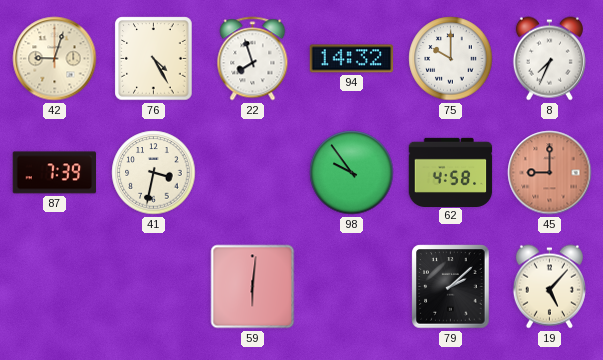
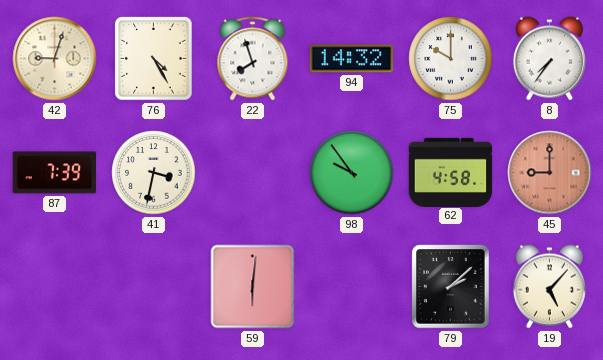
8: 7:34 -> 7:36
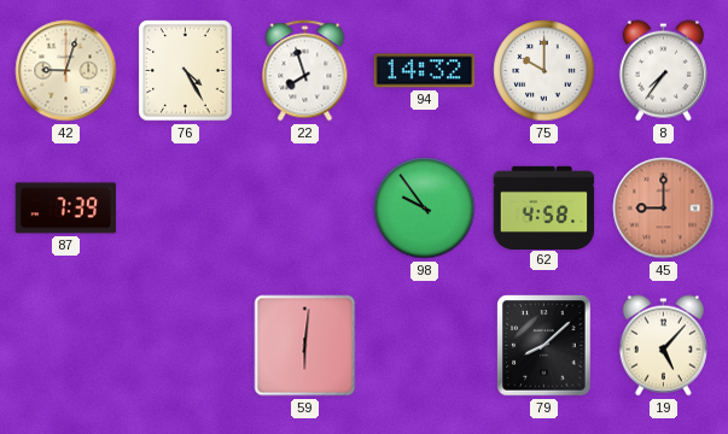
41: 3:32 -> none
79: 2:08 -> 8:08
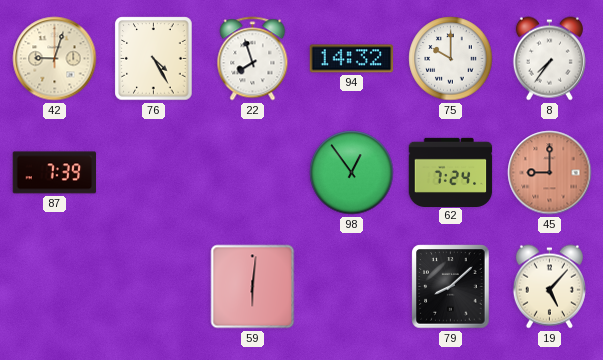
98: 9:54 -> 12:54
62: 4:58 -> 7:24
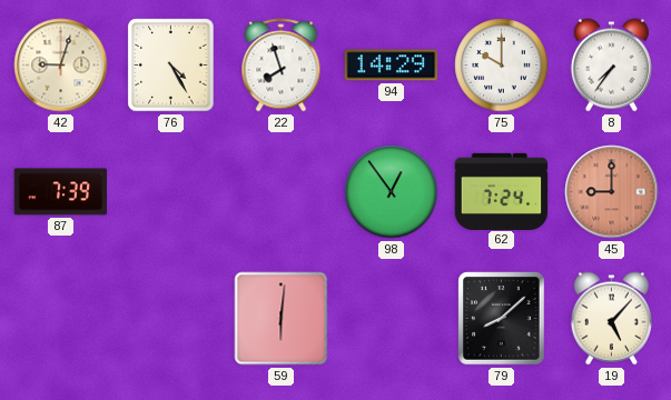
94: 14:32 -> 14:29
